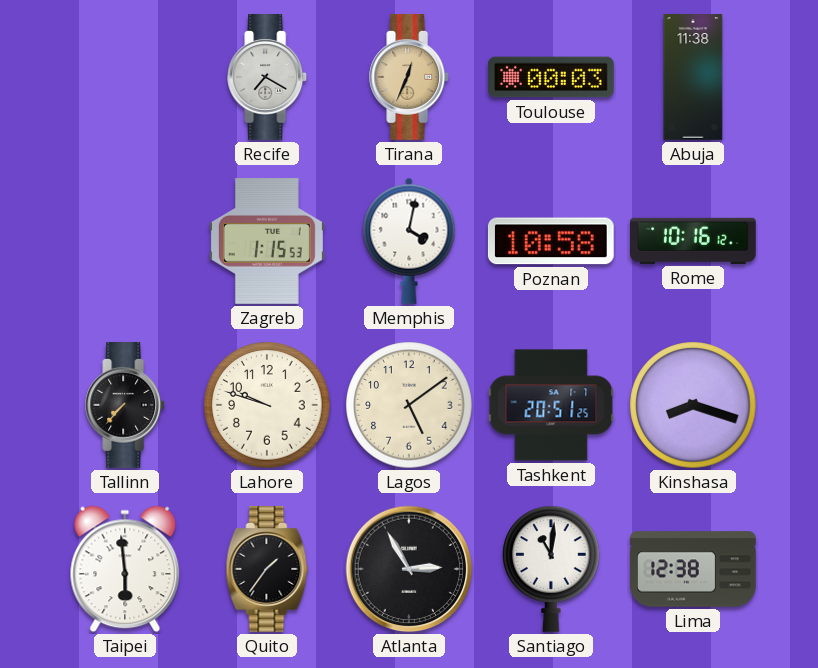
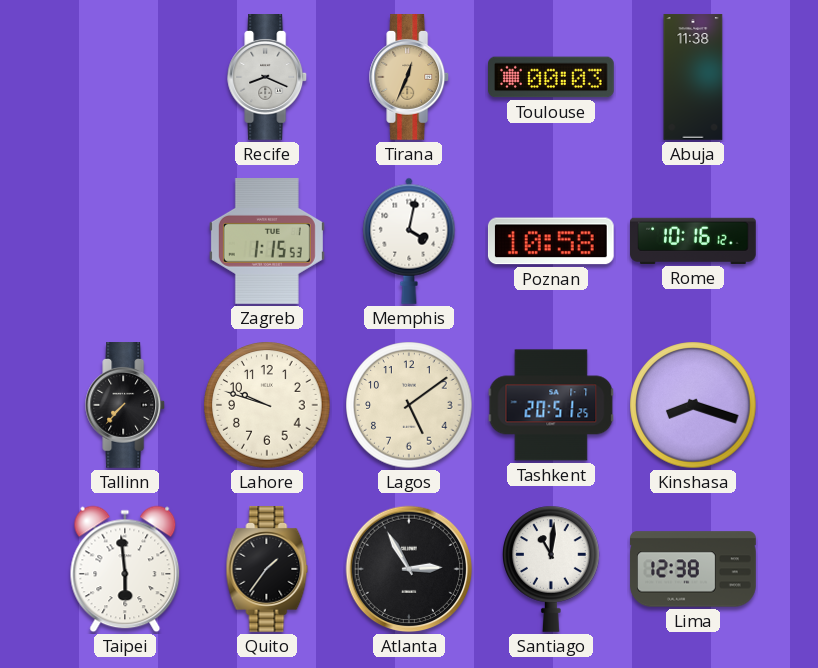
Recife: 7:20 -> 8:19
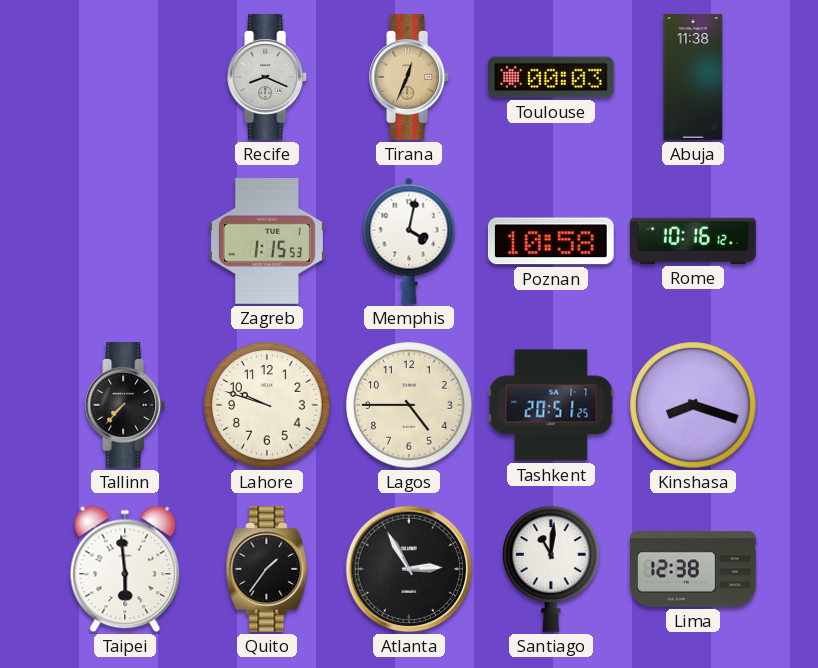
Lagos: 5:09 -> 4:45
